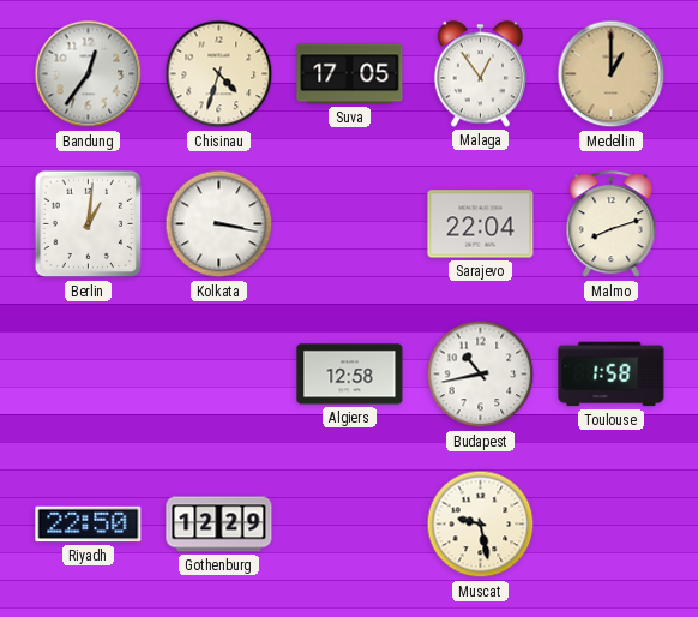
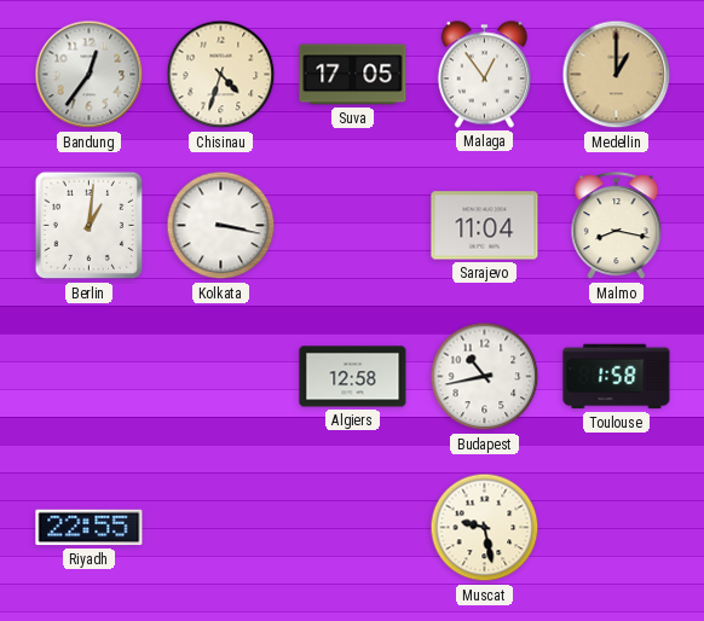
Sarajevo: 22:04 -> 11:04
Malmo: 8:12 -> 8:17
Riyadh: 22:50 -> 22:55
Gothenburg: 12:29 -> none
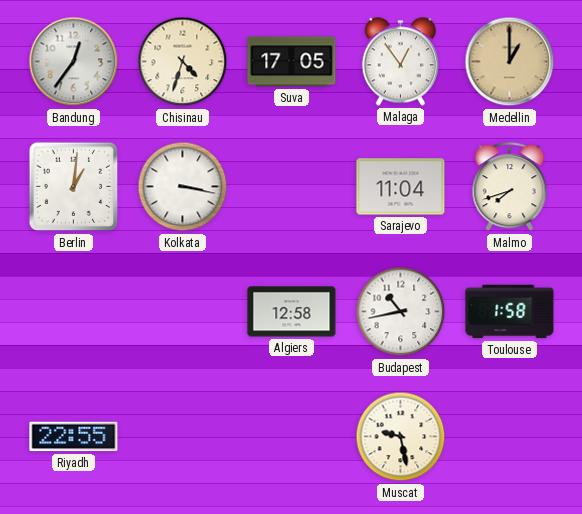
Malmo: 8:17 -> 7:42
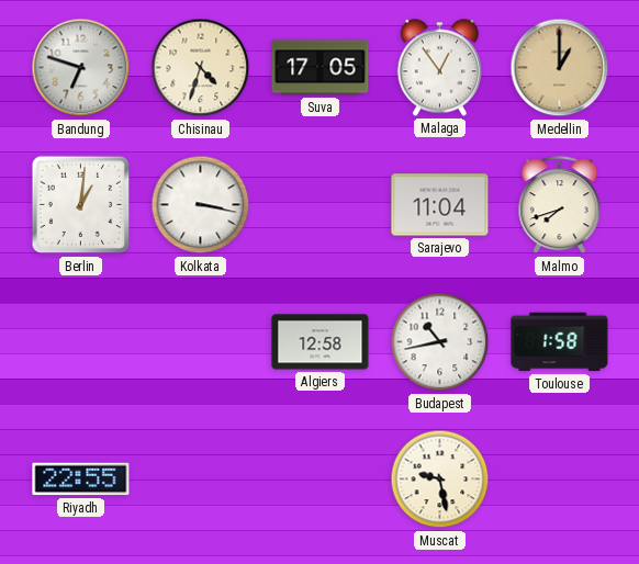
Bandung: 12:36 -> 6:48
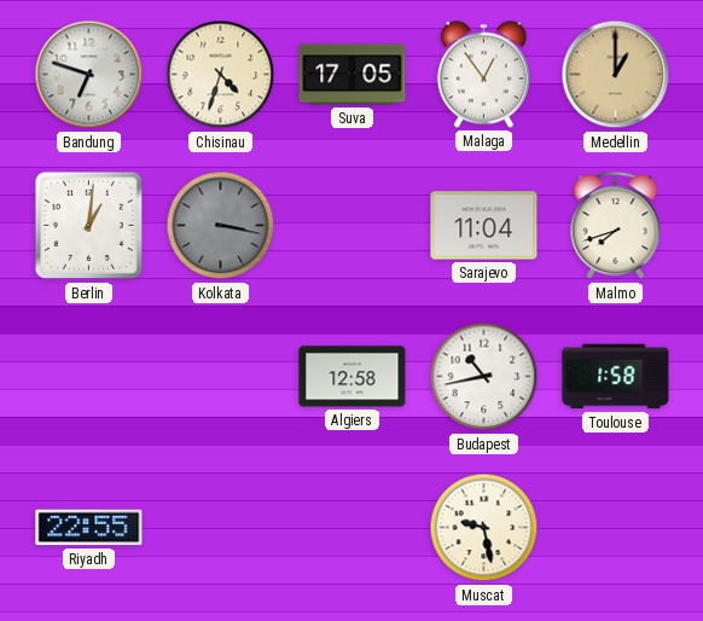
Kolkata dial: white -> grey
